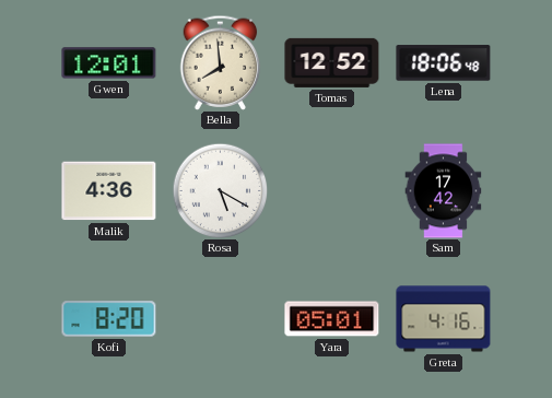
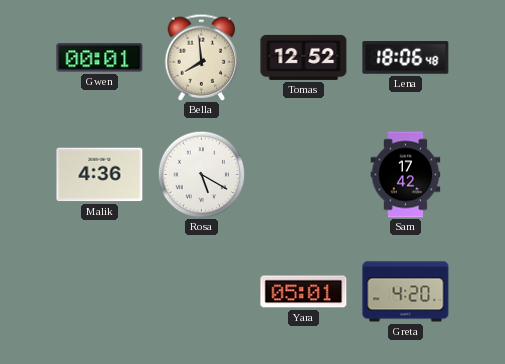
Gwen: 12:01 -> 00:01
Kofi: 8:20 -> none
Greta: 4:16 -> 4:20
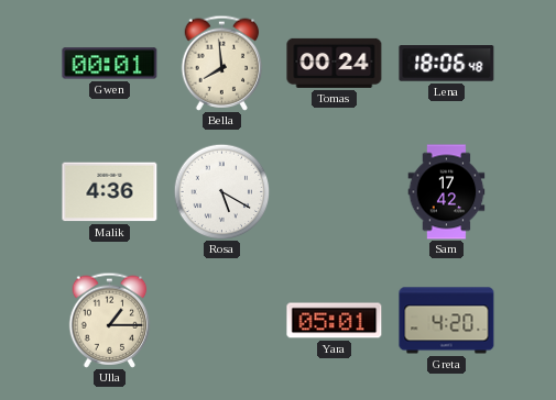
Tomas: 12:52 -> 00:24
Ulla: none -> 1:15
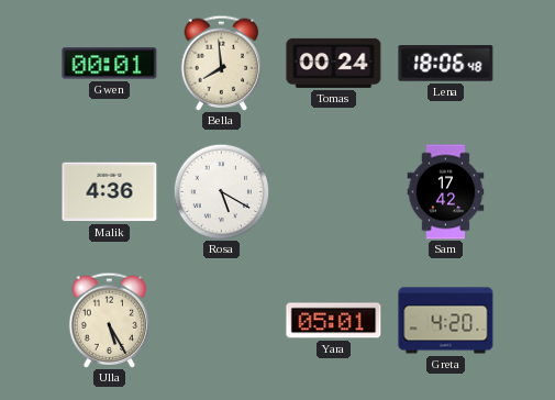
Ulla: 1:15 -> 5:25
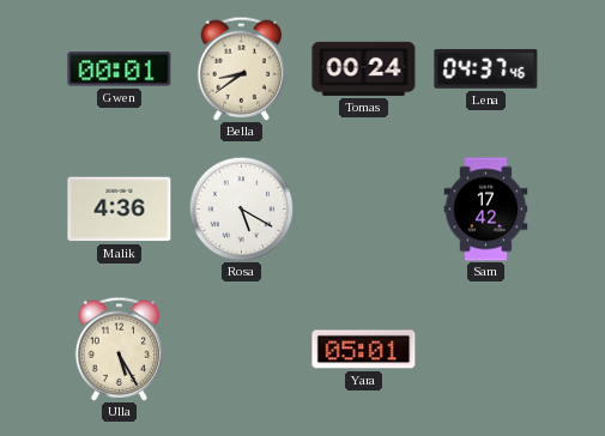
Bella: 7:59 -> 8:39
Lena: 18:06 -> 04:37
Greta: 4:20 -> none
